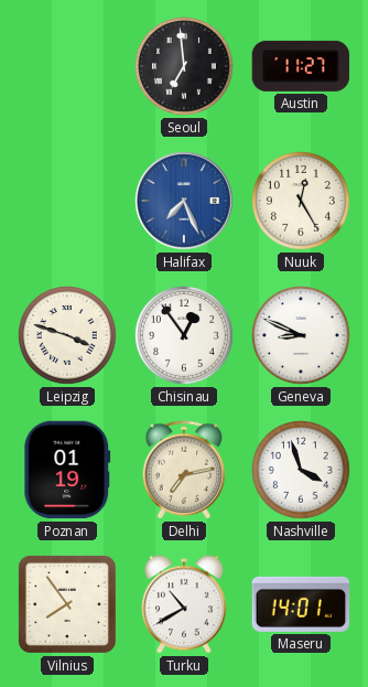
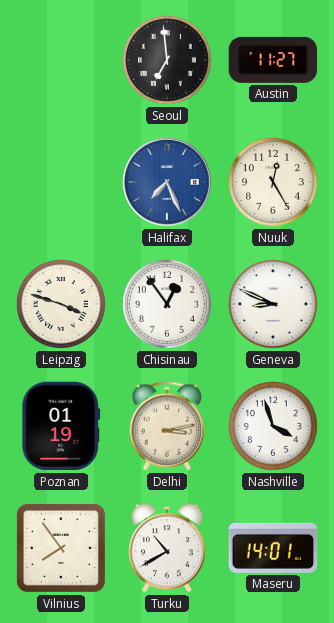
Delhi: 7:13 -> 3:13
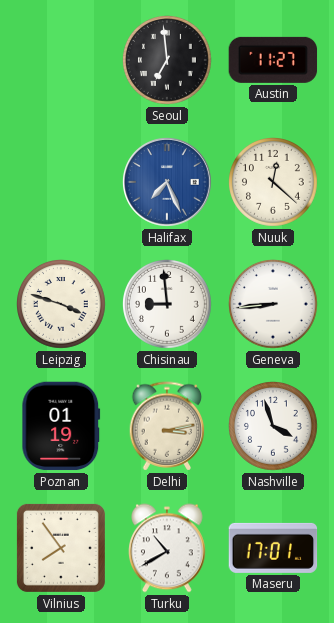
Nuuk: 12:25 -> 12:22
Chisinau: 12:54 -> 8:59
Geneva: 8:49 -> 8:44
Maseru: 14:01 -> 17:01
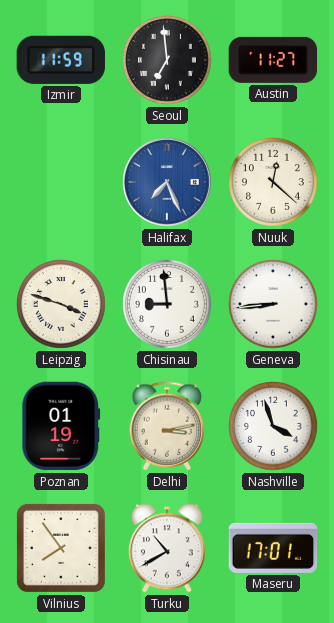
Izmir: none -> 11:59
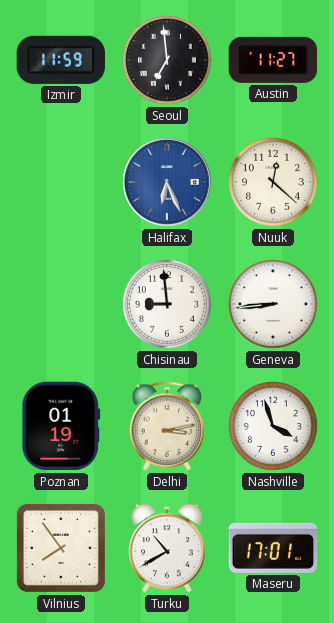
Halifax: 7:26 -> 6:26
Leipzig: 3:48 -> none
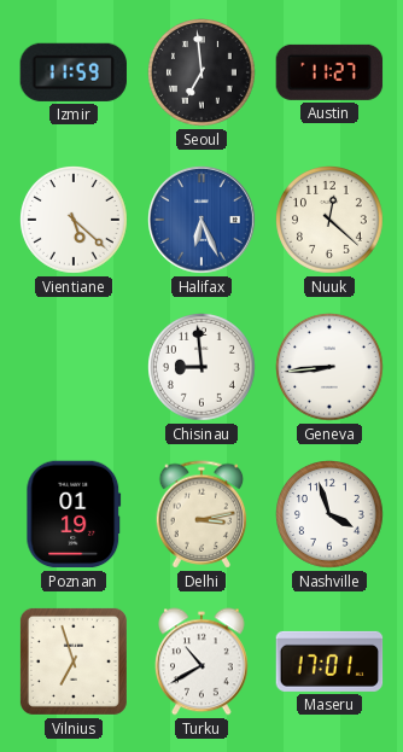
Vientiane: none -> 5:22
Vilnius: 7:54 -> 6:57
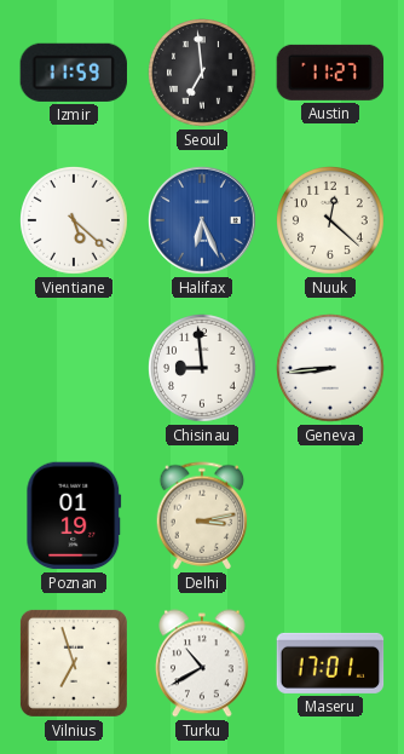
Nashville: 3:57 -> none
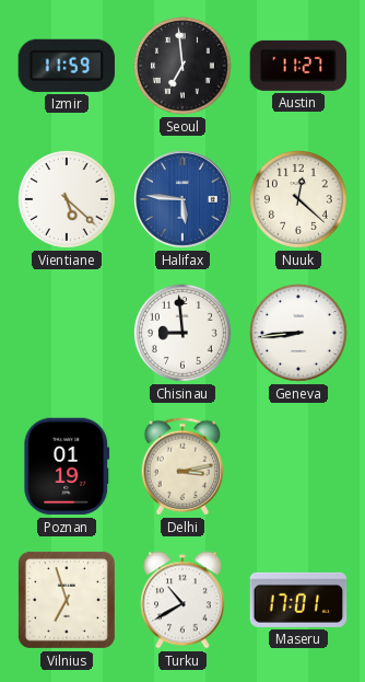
Halifax: 6:26 -> 5:46
